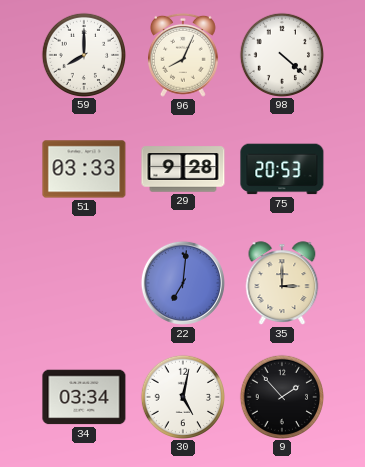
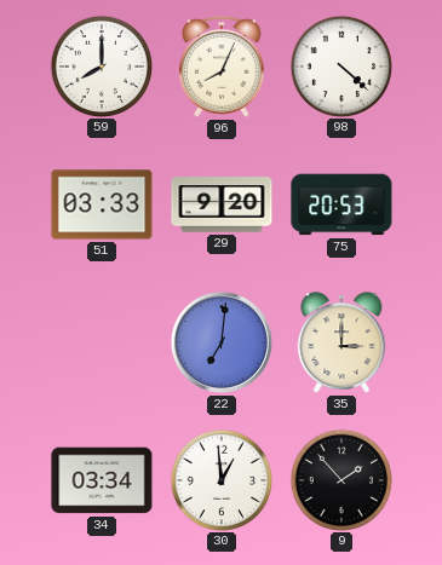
29: 9:28 -> 9:20
30: 5:02 -> 12:59
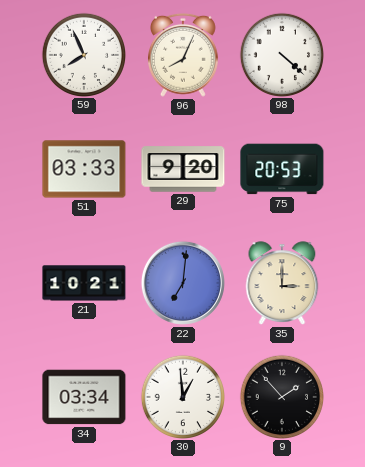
59: 8:00 -> 7:56
21: none -> 10:21
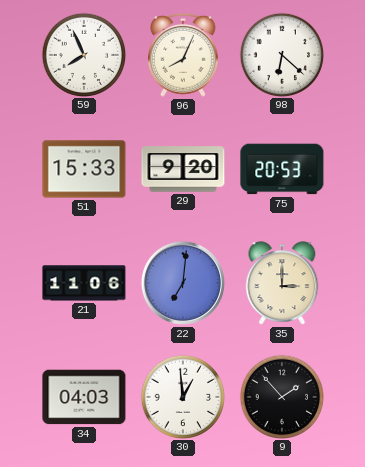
98: 4:22 -> 6:22
51: 03:33 -> 15:33
21: 10:21 -> 11:06
34: 03:34 -> 04:03
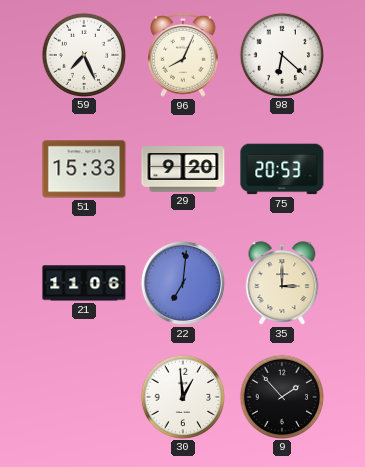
59: 7:56 -> 7:26
34: 04:03 -> none
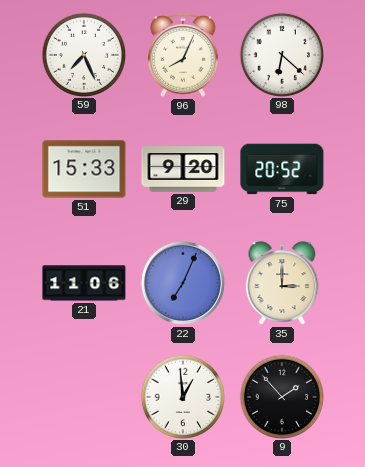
75: 20:53 -> 20:52
22: 7:01 -> 7:04
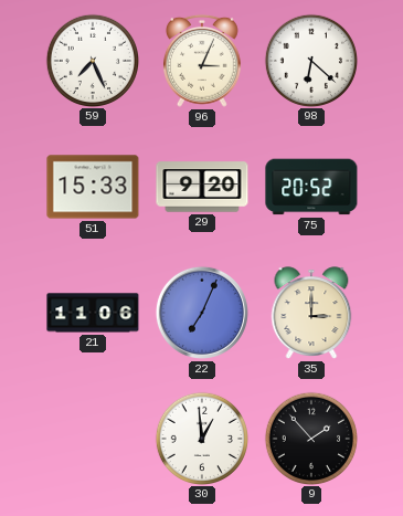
96: 8:04 -> 3:04
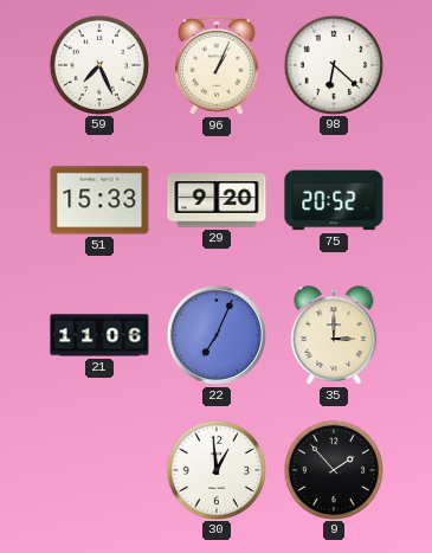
96: 3:04 -> 1:04
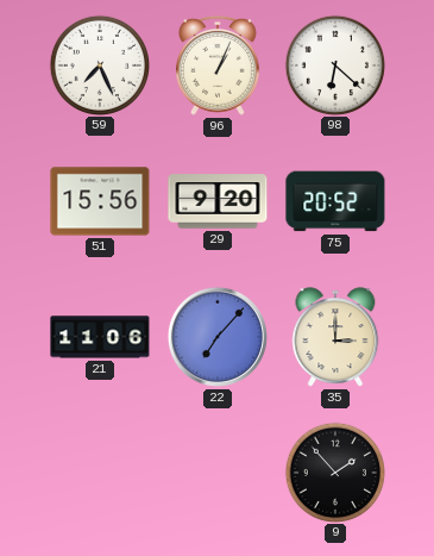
51: 15:33 -> 15:56
22: 7:04 -> 7:07
30: 12:59 -> none
